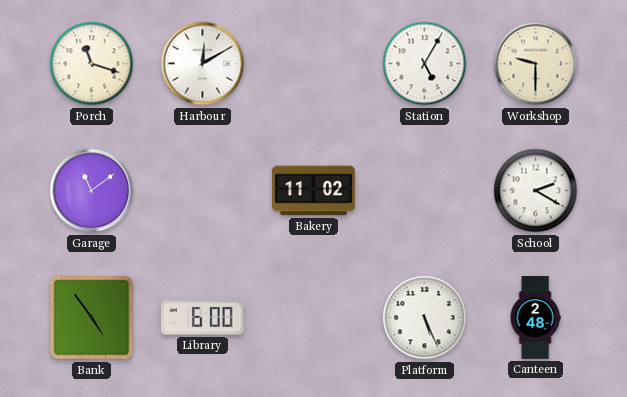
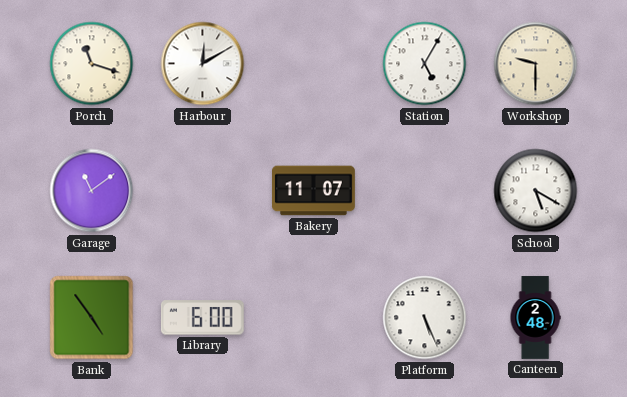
Bakery: 11:02 -> 11:07
School: 2:20 -> 5:20
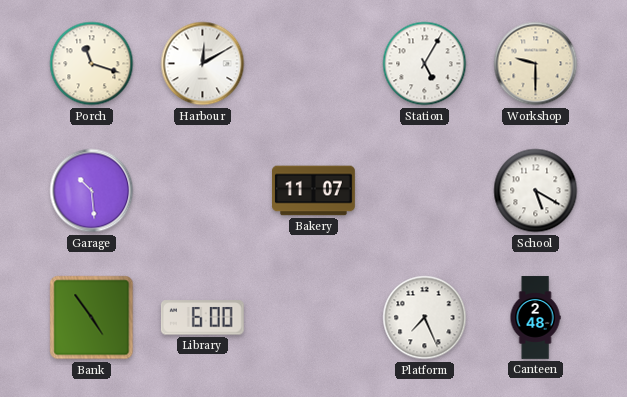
Garage: 11:09 -> 10:29
Platform: 5:26 -> 7:26
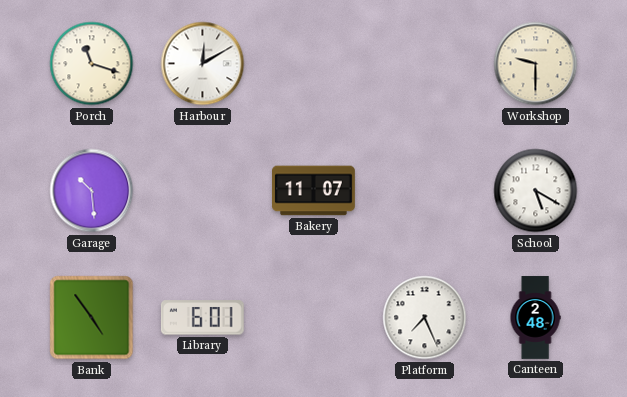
Station: 5:05 -> none
Library: 6:00 -> 6:01
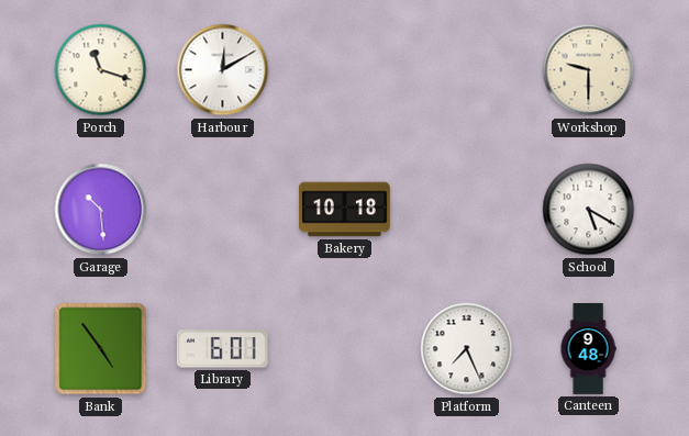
Bakery: 11:07 -> 10:18
Canteen: 2:48 -> 9:48
